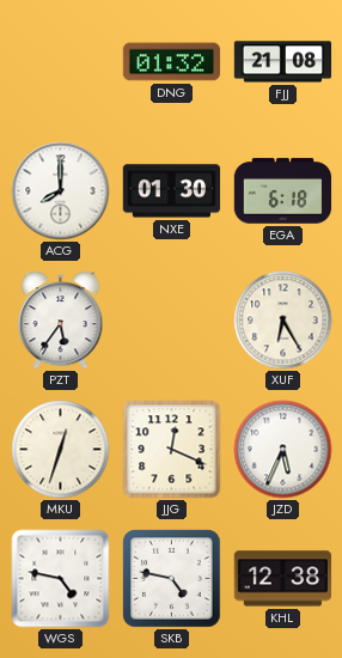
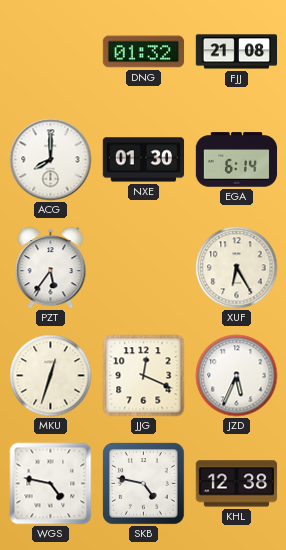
EGA: 6:18 -> 6:14
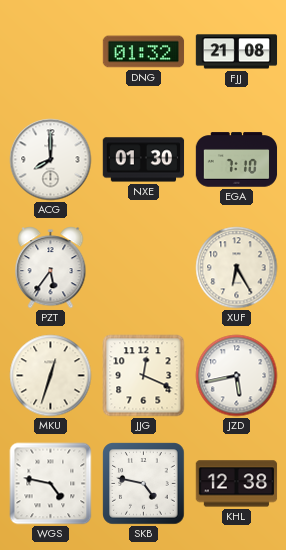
EGA: 6:14 -> 7:10
JZD: 5:34 -> 5:43
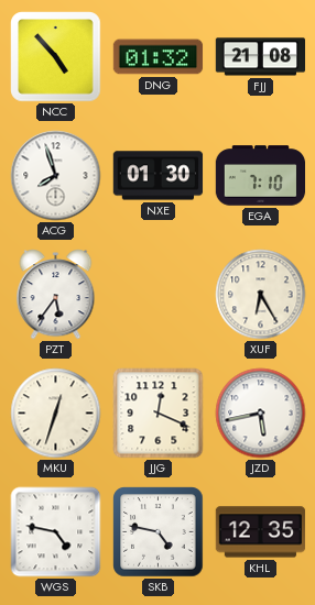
NCC: none -> 4:53
ACG: 8:00 -> 7:57
KHL: 12:38 -> 12:35
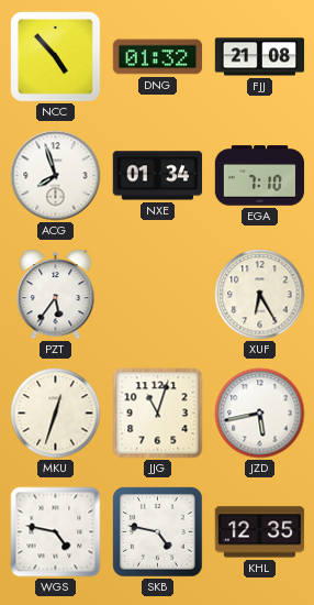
NXE: 01:30 -> 01:34
JJG: 12:19 -> 11:03
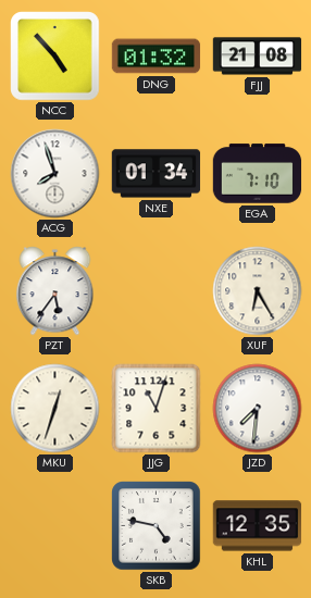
JZD: 5:43 -> 7:31
WGS: 4:47 -> none
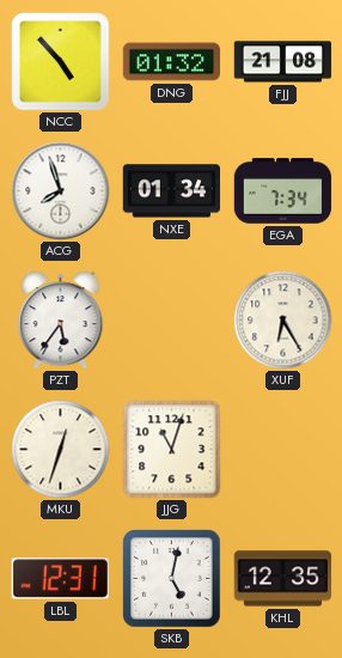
EGA: 7:10 -> 7:34
JZD: 7:31 -> none
LBL: none -> 12:31
SKB: 4:47 -> 5:02
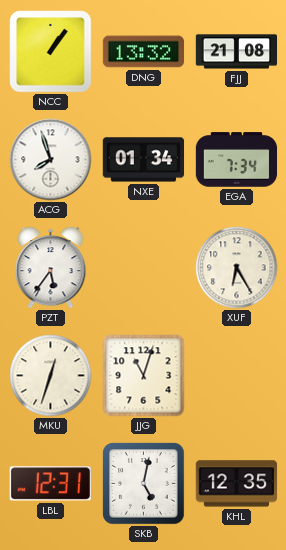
NCC: 4:53 -> 1:06
DNG: 01:32 -> 13:32
